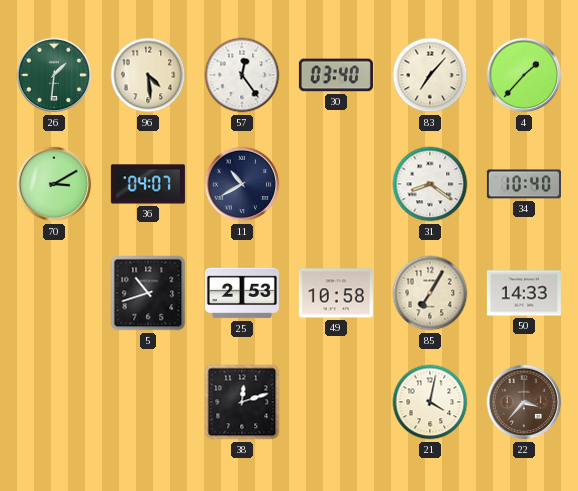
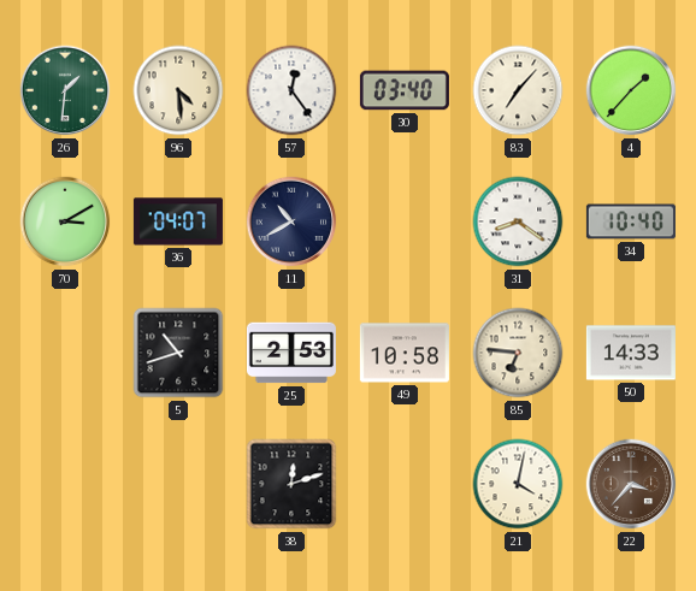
85: 7:05 -> 6:46
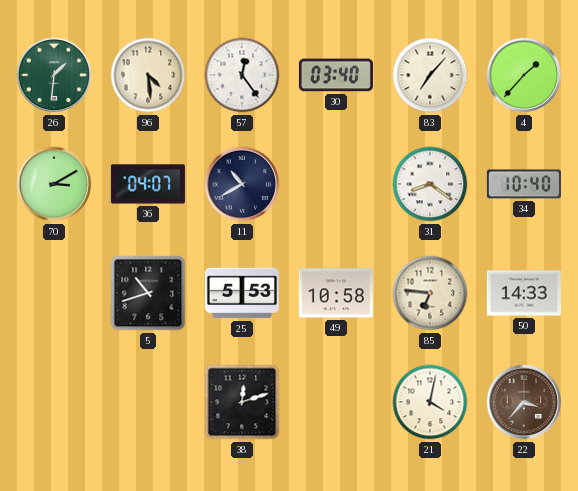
25: 2:53 -> 5:53
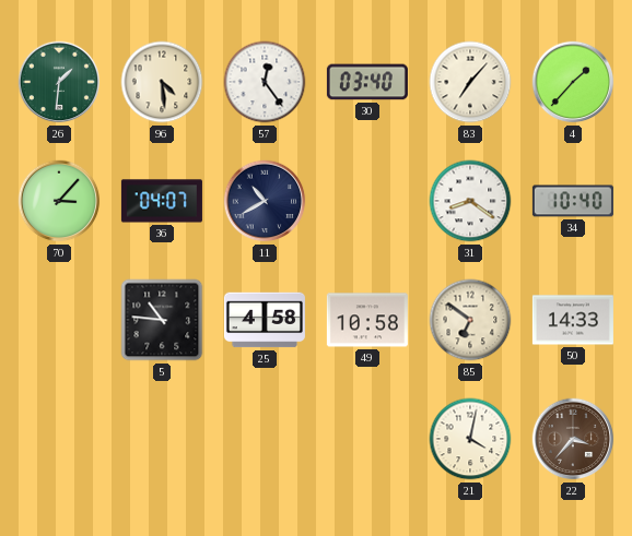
70: 3:10 -> 3:07
5: 10:42 -> 10:46
25: 5:53 -> 4:58
85: 6:46 -> 6:51
38: 12:12 -> none
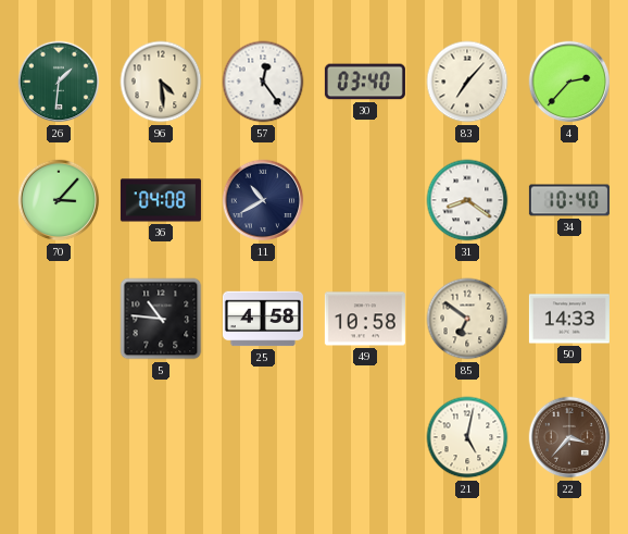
4: 1:37 -> 2:37
36: 04:07 -> 04:08
21: 4:02 -> 5:02
